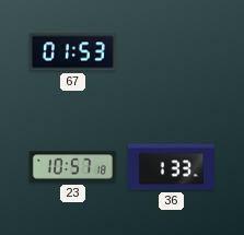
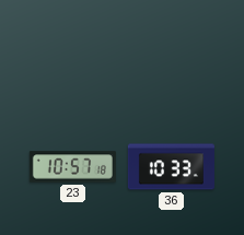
67: 01:53 -> none
36: 1:33 -> 10:33
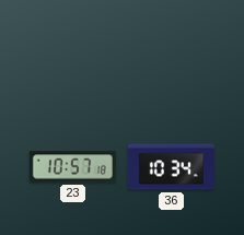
36: 10:33 -> 10:34
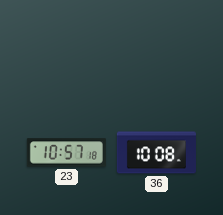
36: 10:34 -> 10:08
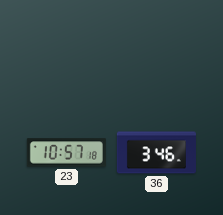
36: 10:08 -> 3:46
